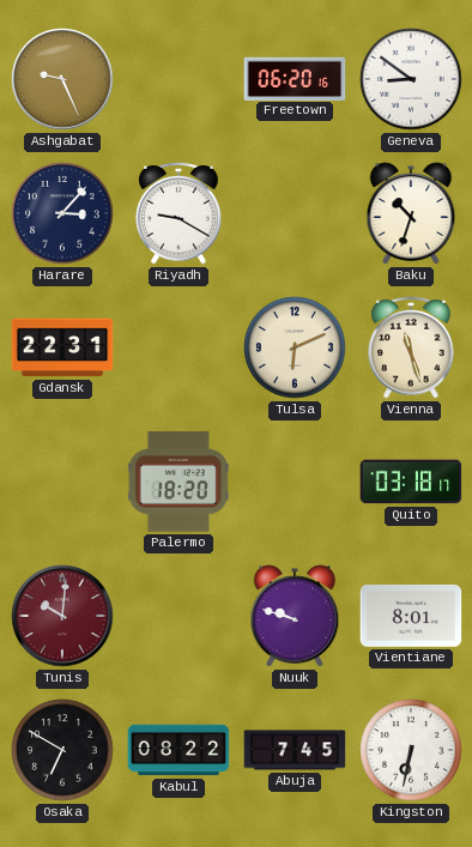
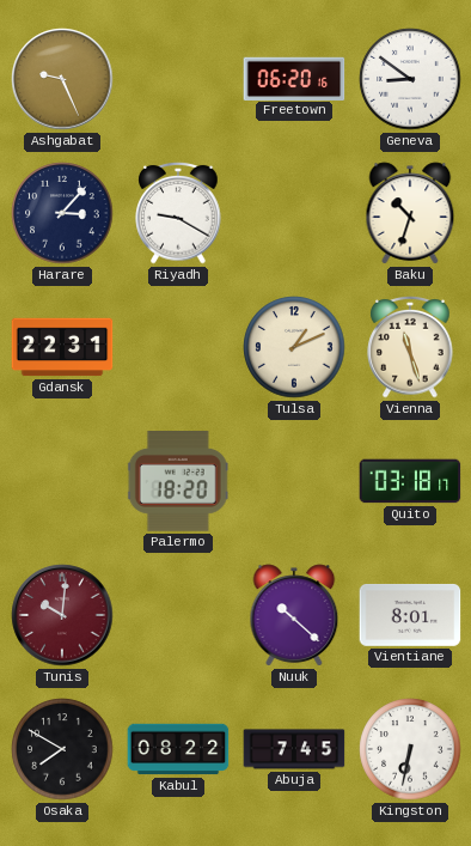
Tulsa: 6:11 -> 1:11
Nuuk: 9:48 -> 10:22
Osaka: 6:50 -> 7:50
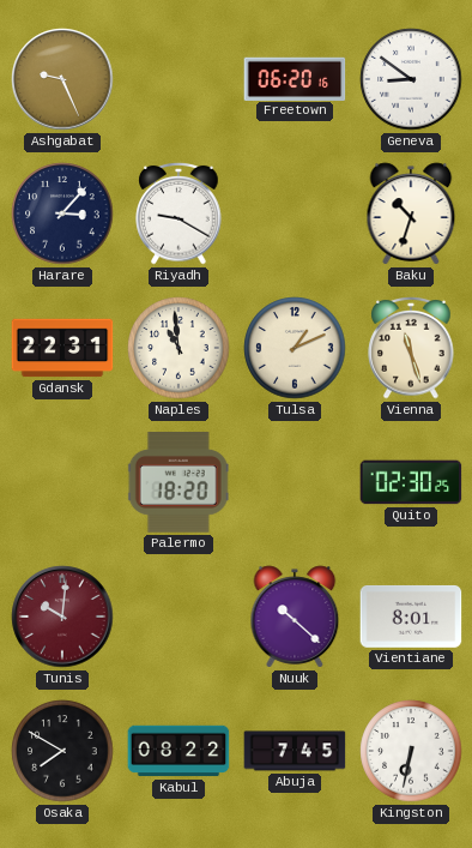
Naples: none -> 10:59
Quito: 03:18 -> 02:30
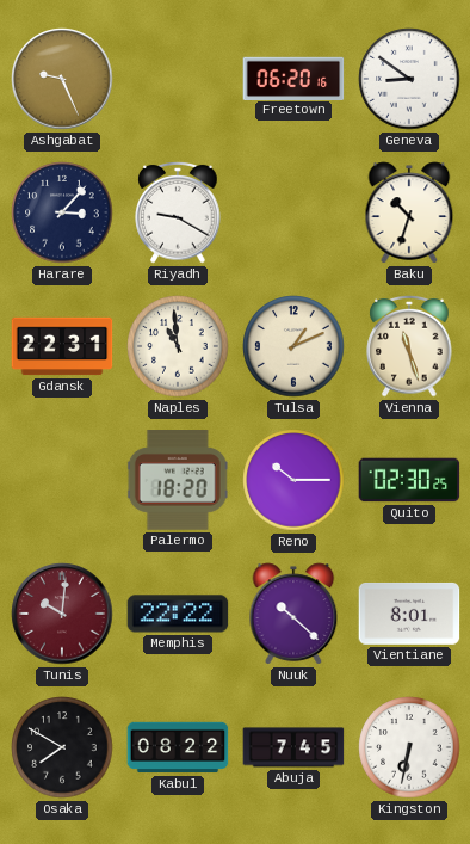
Reno: none -> 10:15
Memphis: none -> 22:22
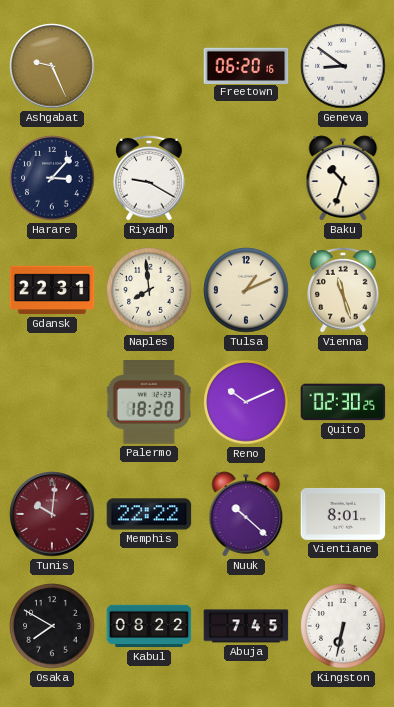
Naples: 10:59 -> 7:59
Reno: 10:15 -> 10:11
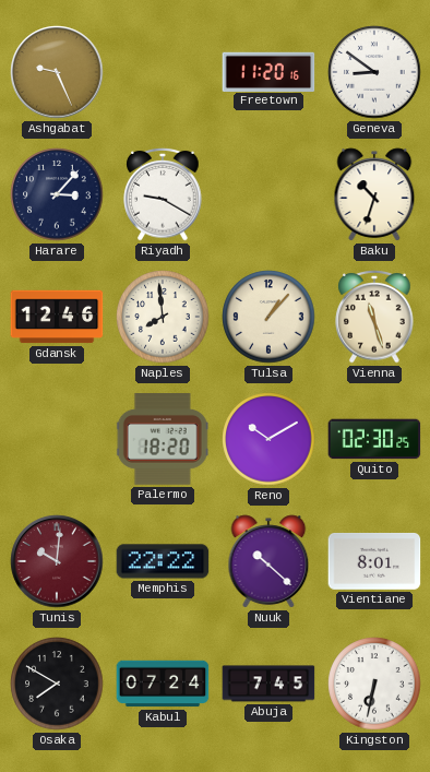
Freetown: 06:20 -> 11:20
Gdansk: 22:31 -> 12:46
Tulsa: 1:11 -> 1:07
Reno: 10:11 -> 10:10
Kabul: 08:22 -> 07:24
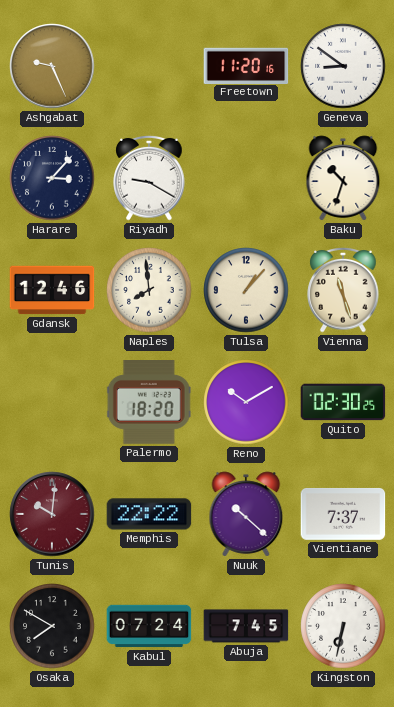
Vientiane: 8:01 -> 7:37
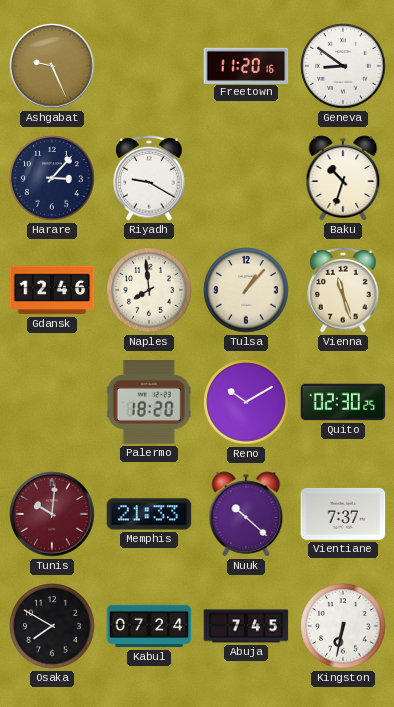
Memphis: 22:22 -> 21:33
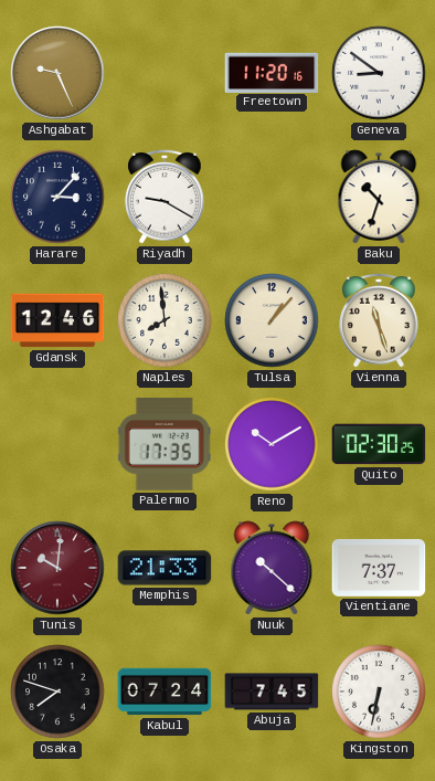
Palermo: 18:20 -> 17:35
Osaka: 7:50 -> 7:48
